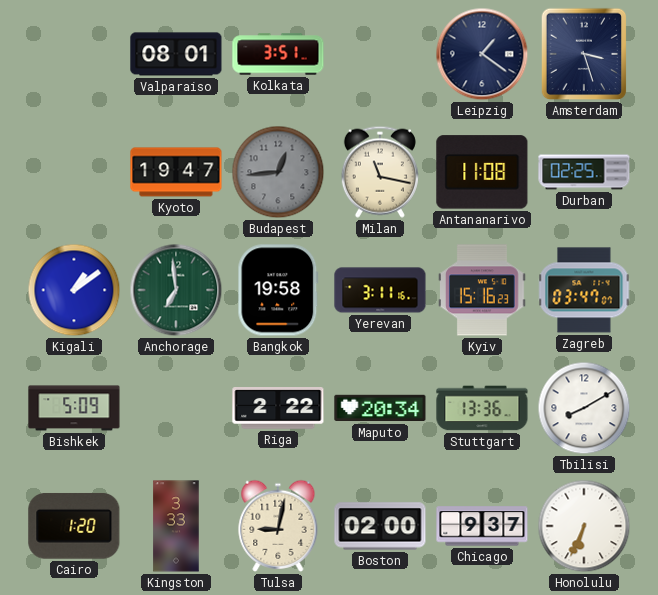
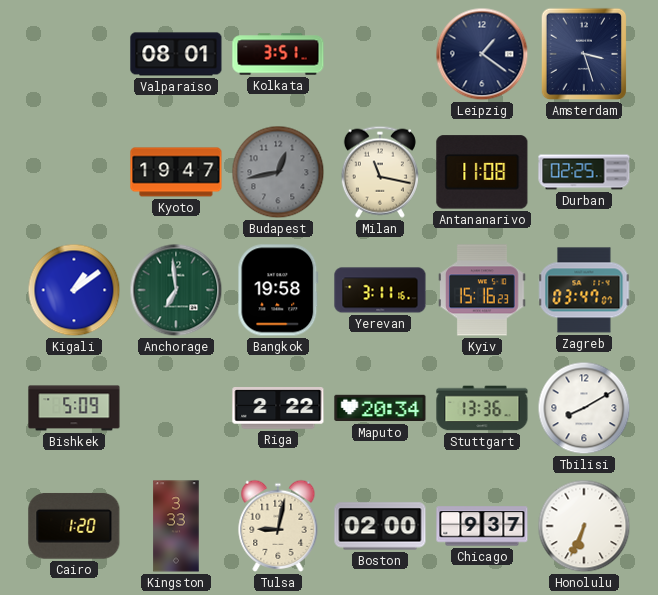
Budapest: 12:44 -> 12:43
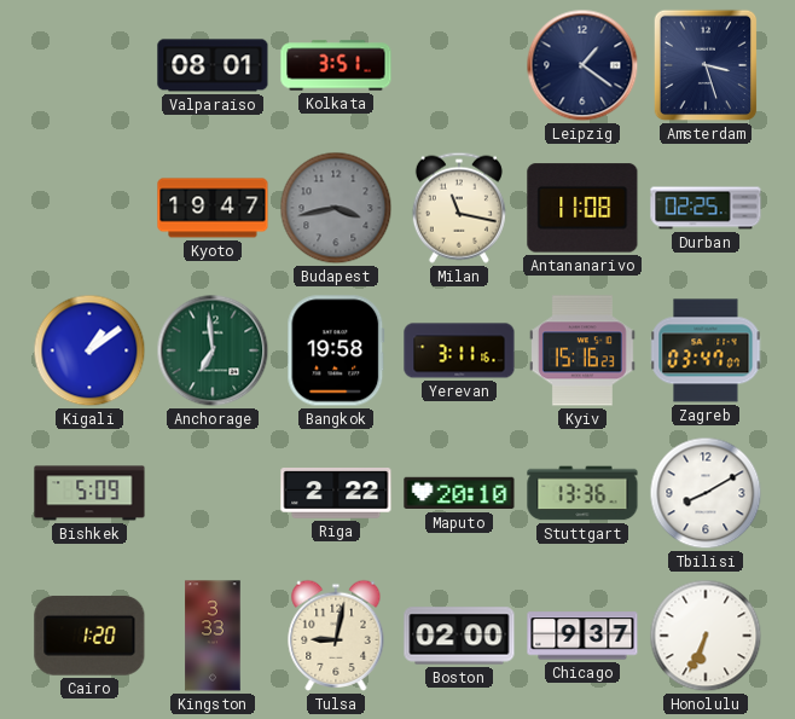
Budapest: 12:43 -> 3:43
Maputo: 20:34 -> 20:10
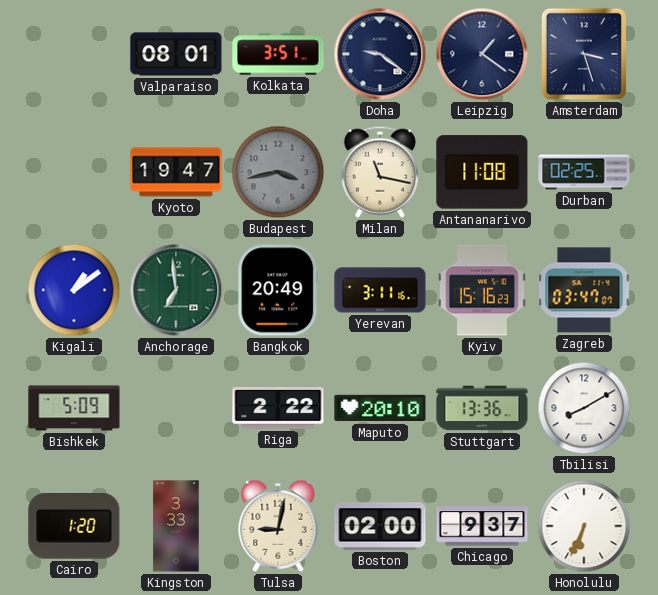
Doha: none -> 9:21
Bangkok: 19:58 -> 20:49
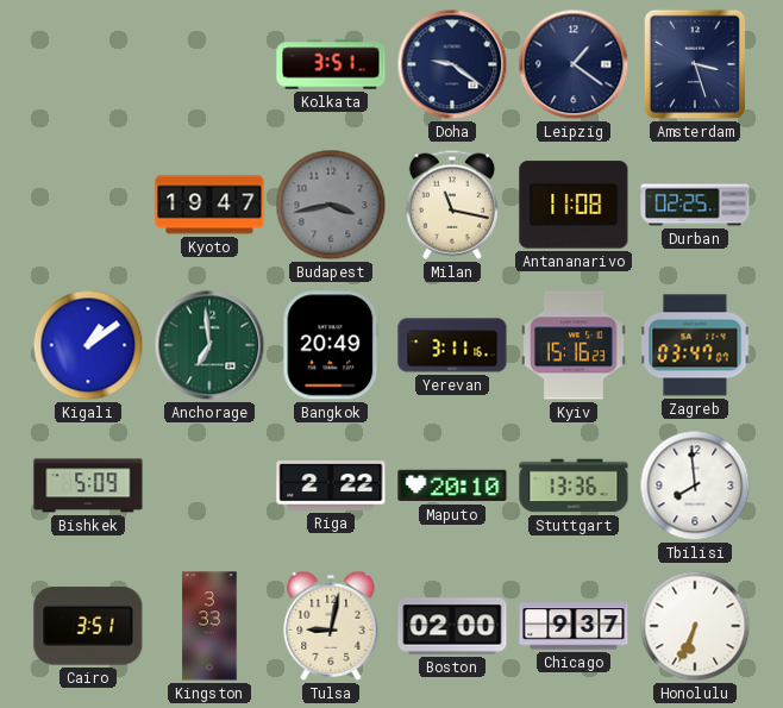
Valparaiso: 08:01 -> none
Tbilisi: 8:10 -> 7:59
Cairo: 1:20 -> 3:51
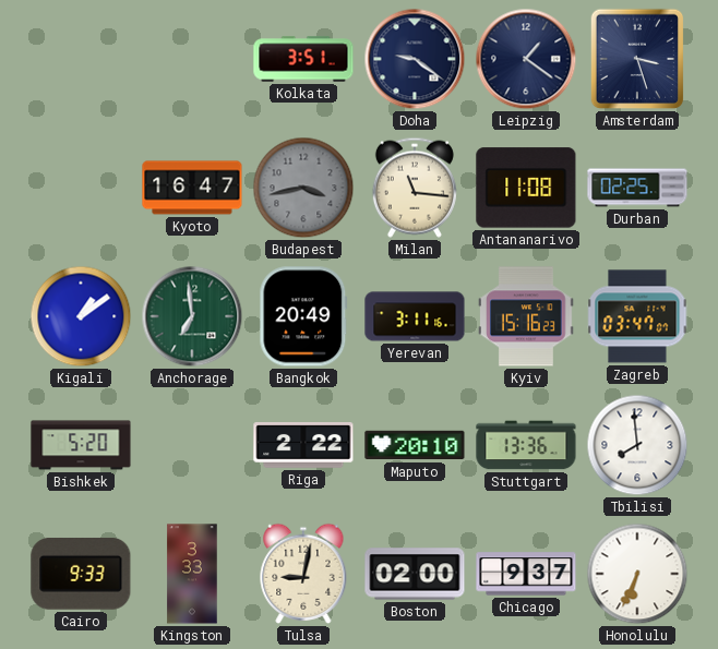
Kyoto: 19:47 -> 16:47
Milan: 11:17 -> 11:16
Bishkek: 5:09 -> 5:20
Cairo: 3:51 -> 9:33
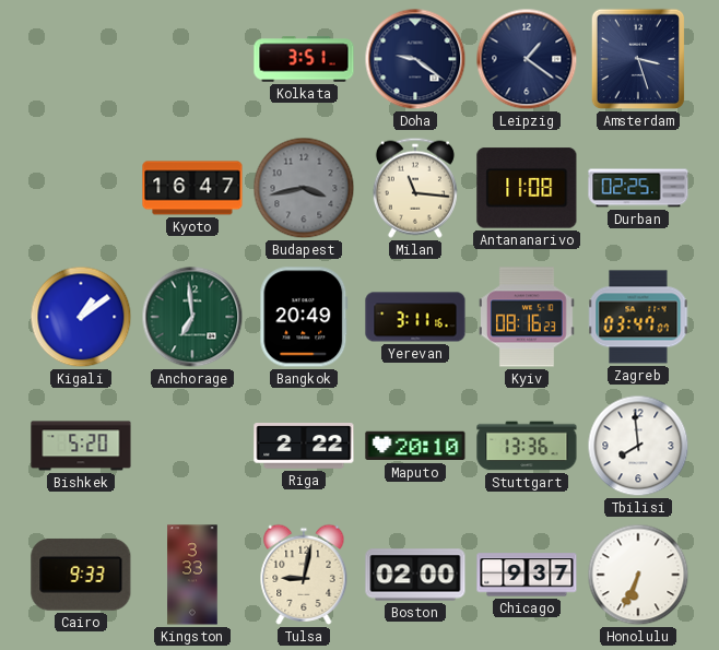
Kyiv: 15:16 -> 08:16
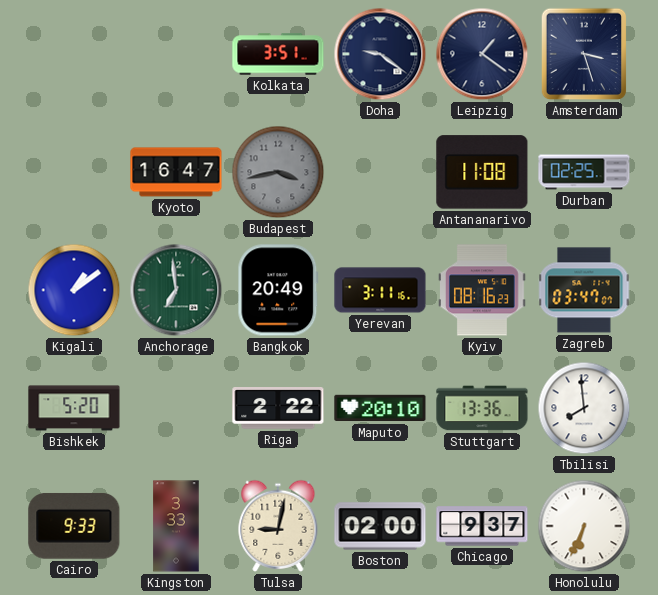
Milan: 11:16 -> none
